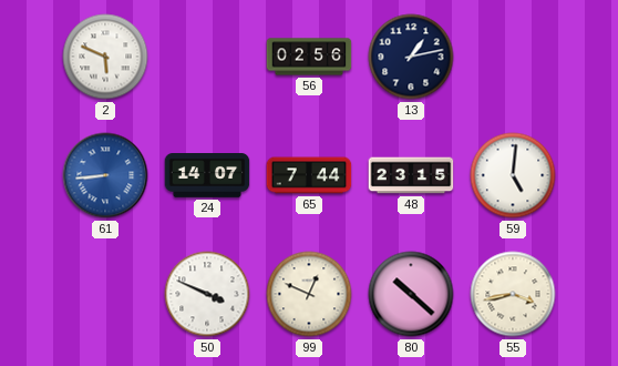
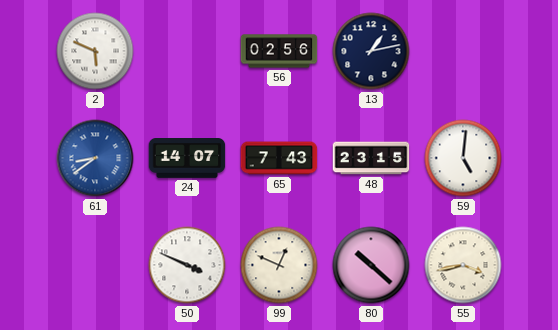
61: 8:44 -> 8:39
65: 7:44 -> 7:43
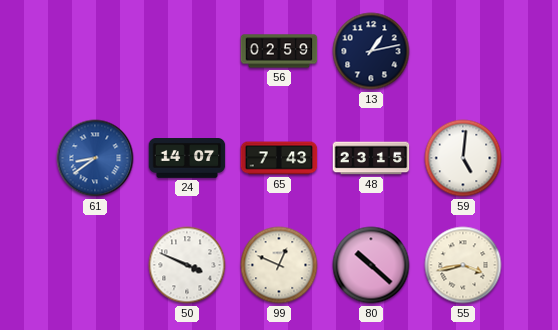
2: 5:49 -> none
56: 02:56 -> 02:59
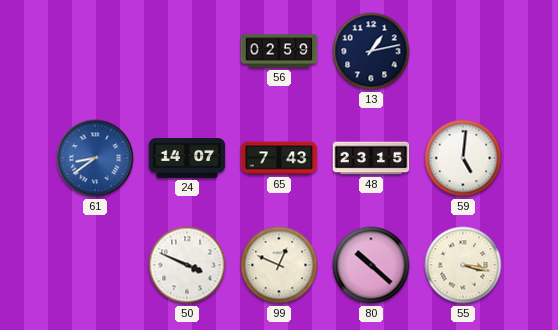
55: 3:43 -> 3:17
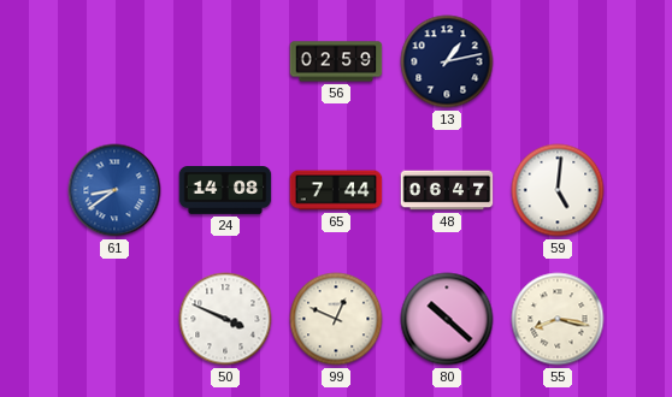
24: 14:07 -> 14:08
65: 7:43 -> 7:44
48: 23:15 -> 06:47
55: 3:17 -> 8:17
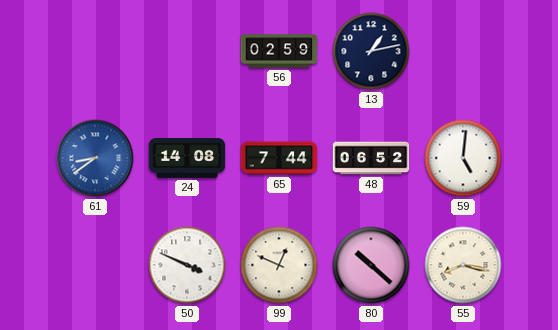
48: 06:47 -> 06:52
